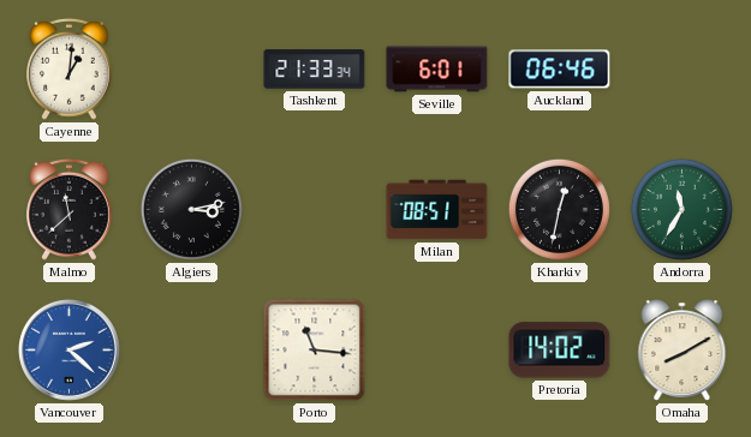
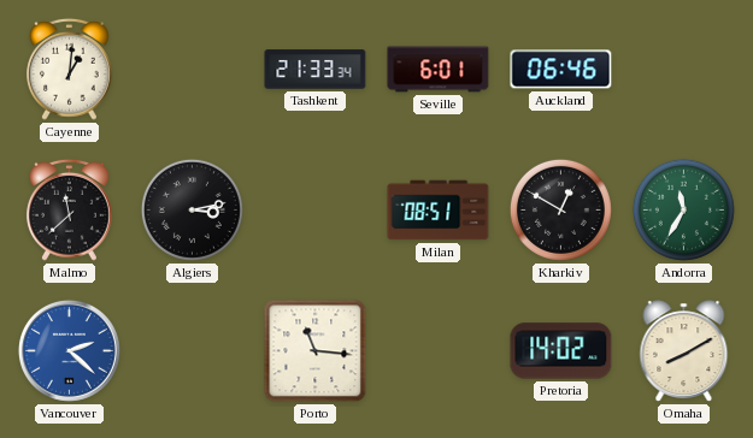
Kharkiv: 12:32 -> 12:50
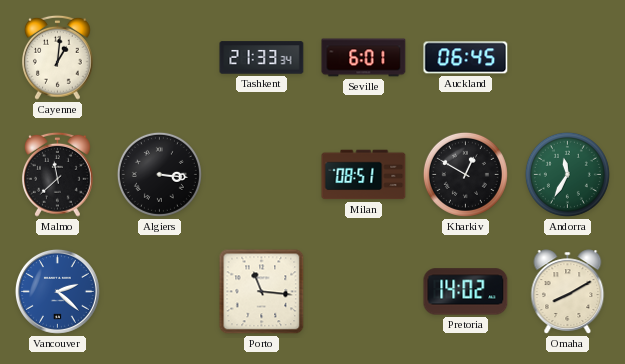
Auckland: 06:46 -> 06:45
Algiers: 3:13 -> 3:16
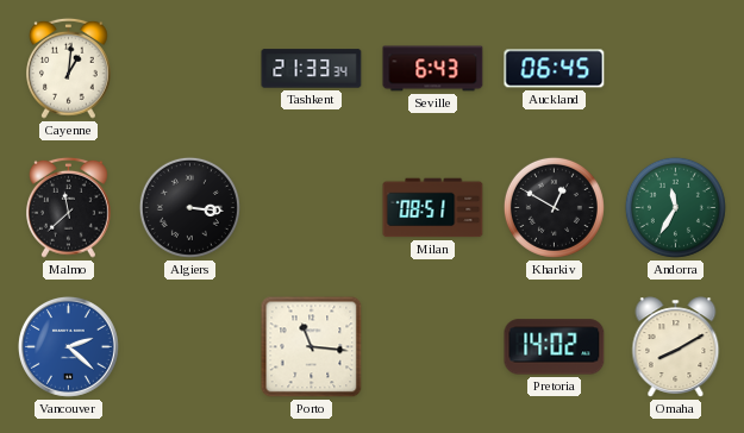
Seville: 6:01 -> 6:43
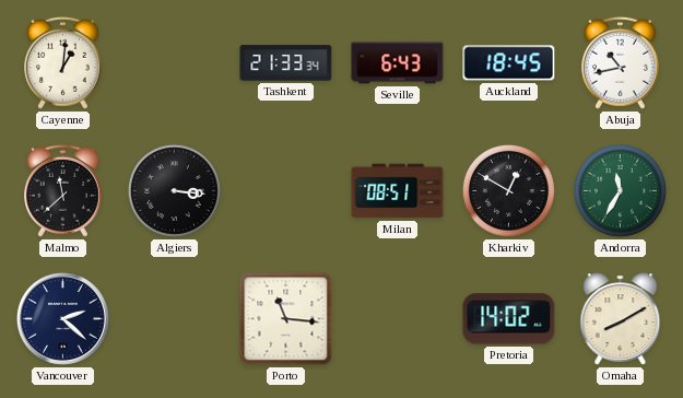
Auckland: 06:45 -> 18:45
Abuja: none -> 10:43
Vancouver dial: blue -> navy
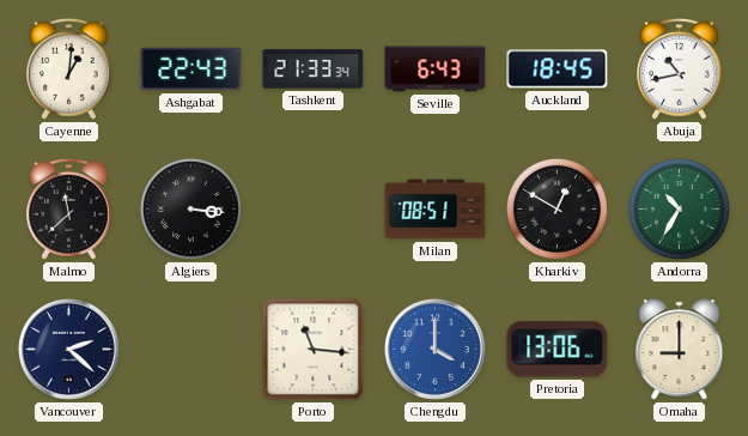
Ashgabat: none -> 22:43
Andorra: 11:35 -> 10:35
Chengdu: none -> 4:00
Pretoria: 14:02 -> 13:06
Omaha: 8:10 -> 9:00
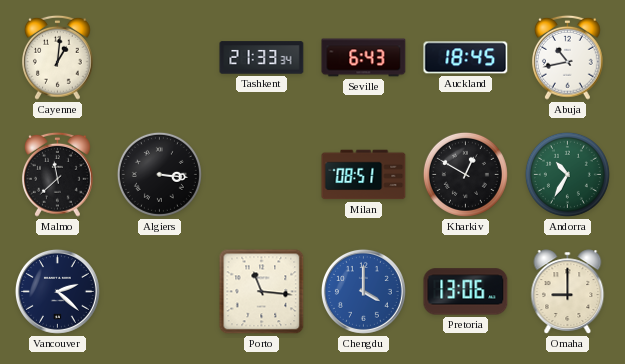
Ashgabat: 22:43 -> none
